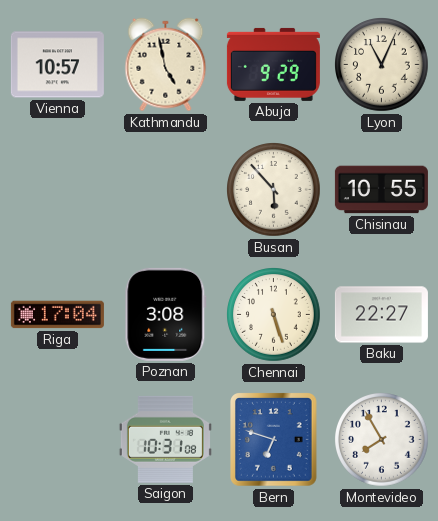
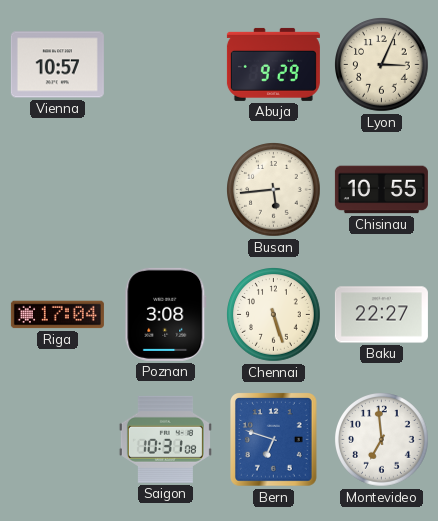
Kathmandu: 4:58 -> none
Lyon: 11:04 -> 3:04
Busan: 5:53 -> 5:44
Montevideo: 7:55 -> 6:59
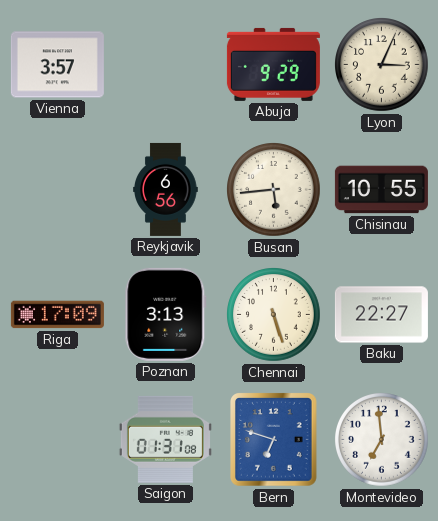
Vienna: 10:57 -> 3:57
Reykjavik: none -> 6:56
Riga: 17:04 -> 17:09
Poznan: 3:08 -> 3:13
Saigon: 10:31 -> 01:31
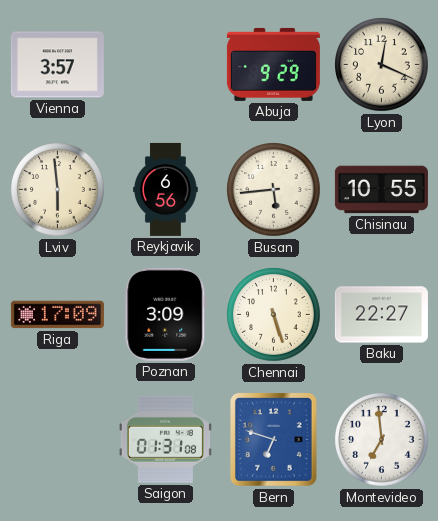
Lyon: 3:04 -> 12:19
Lviv: none -> 5:59
Poznan: 3:13 -> 3:09
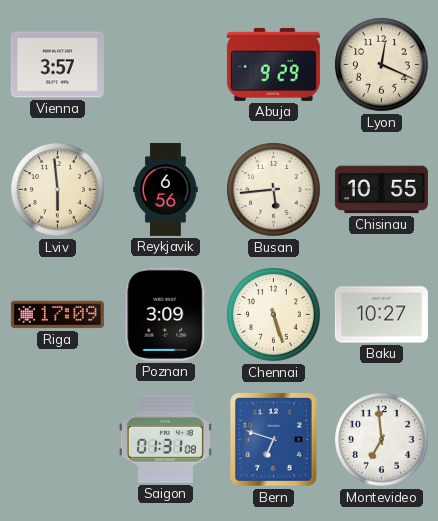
Baku: 22:27 -> 10:27
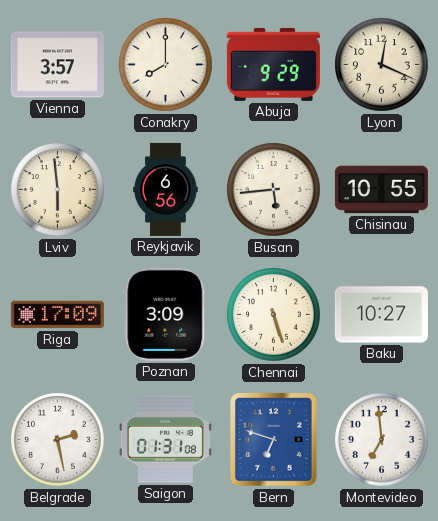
Conakry: none -> 8:00
Belgrade: none -> 2:28
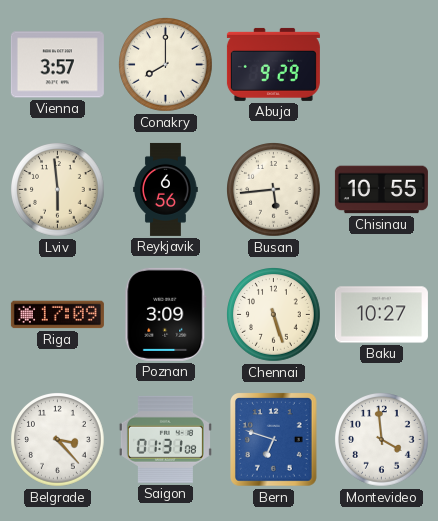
Lyon: 12:19 -> none
Belgrade: 2:28 -> 3:23
Montevideo: 6:59 -> 3:59
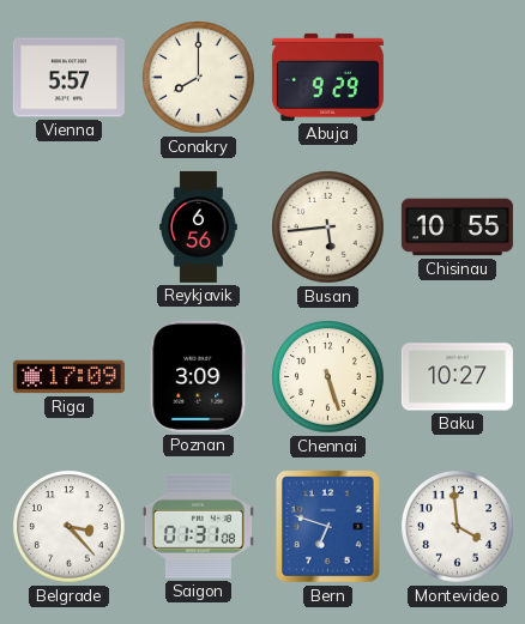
Vienna: 3:57 -> 5:57
Lviv: 5:59 -> none
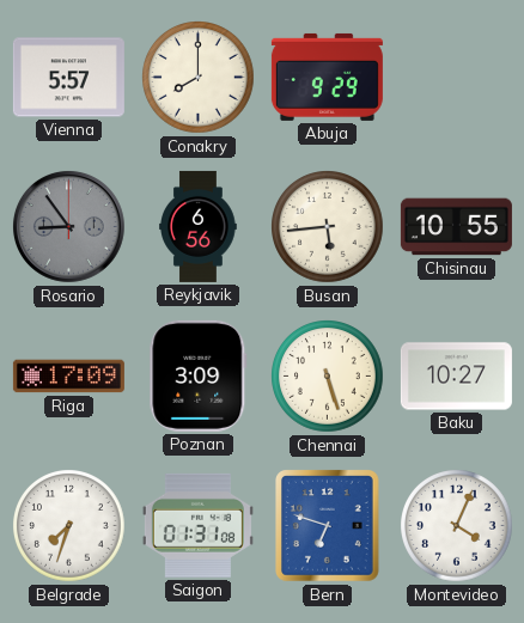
Rosario: none -> 8:54
Belgrade: 3:23 -> 7:33
Montevideo: 3:59 -> 4:04
